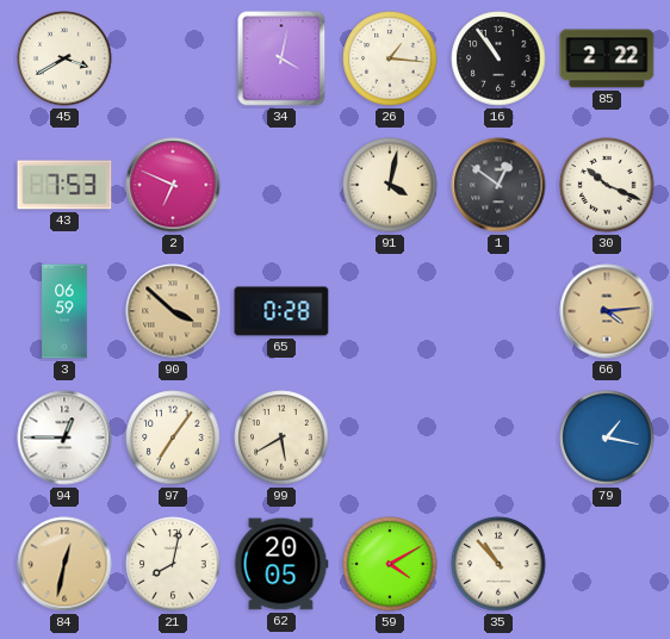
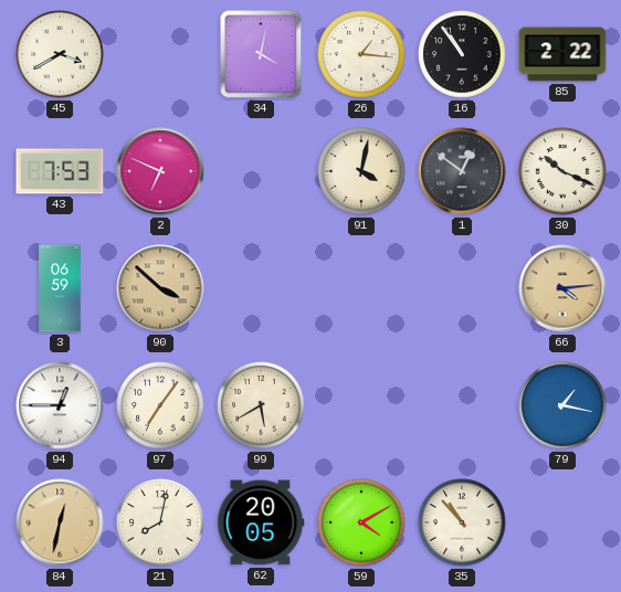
65: 0:28 -> none
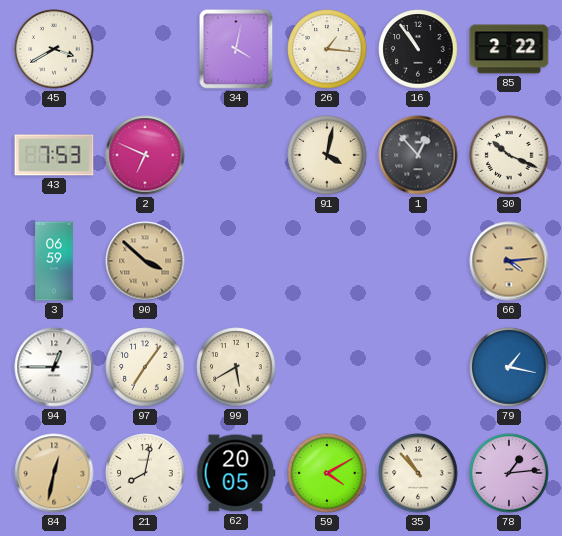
1: 12:51 -> 12:53
78: none -> 1:14
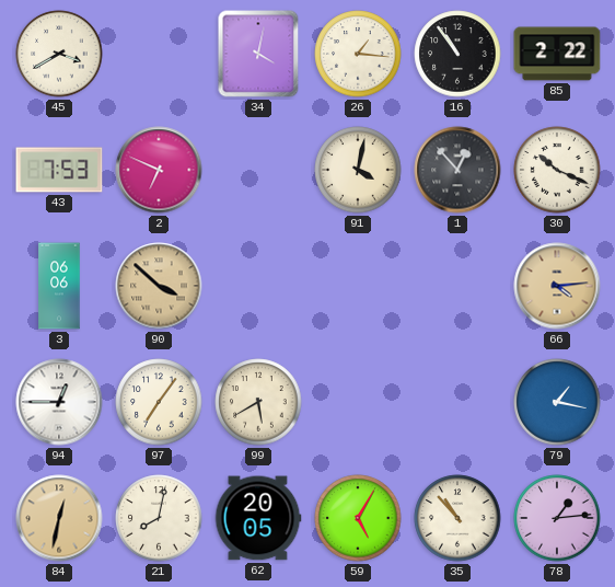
3: 06:59 -> 06:06
59: 4:10 -> 5:05
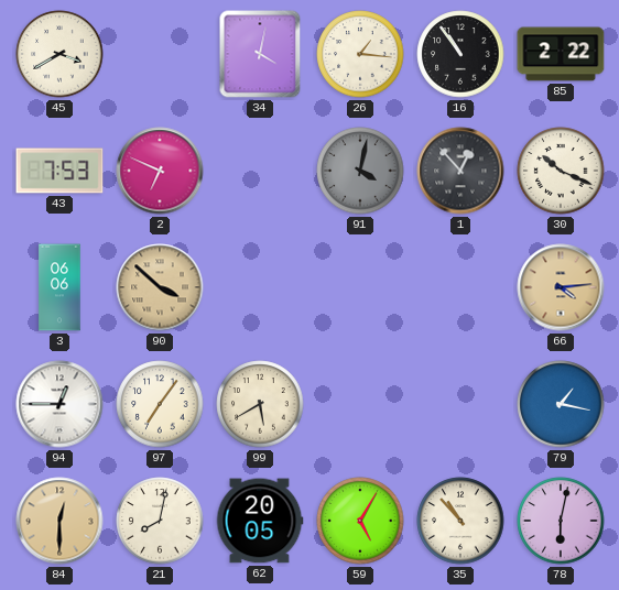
91 dial: cream -> grey
84: 12:32 -> 12:30
78: 1:14 -> 6:02
